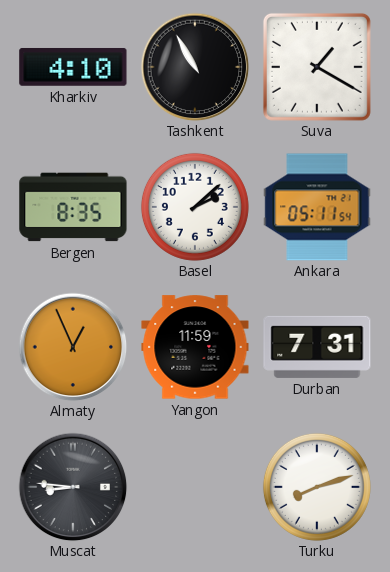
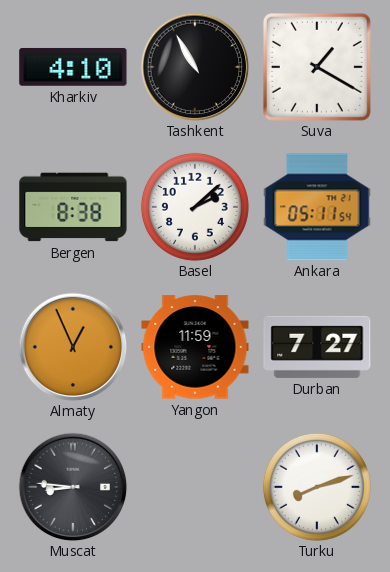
Bergen: 8:35 -> 8:38
Durban: 7:31 -> 7:27
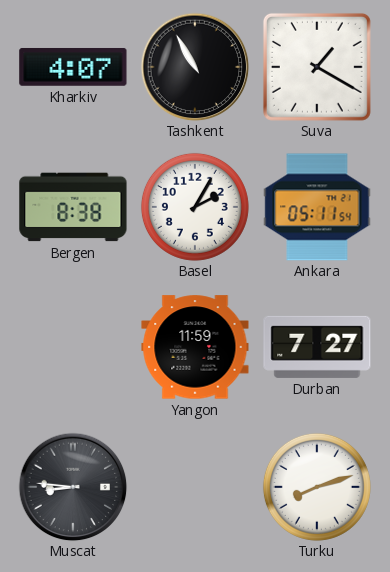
Kharkiv: 4:10 -> 4:07
Basel: 2:08 -> 2:05
Almaty: 12:56 -> none
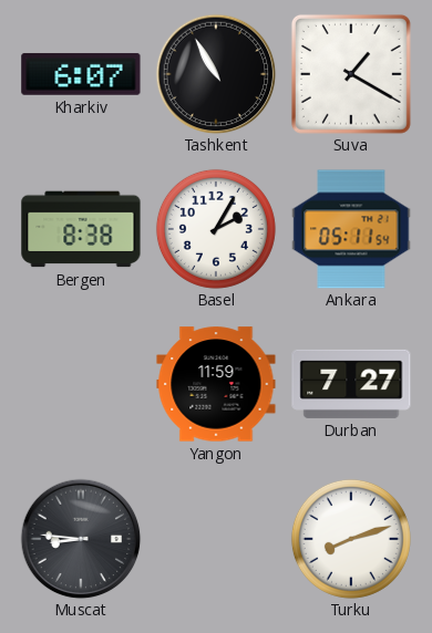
Kharkiv: 4:07 -> 6:07
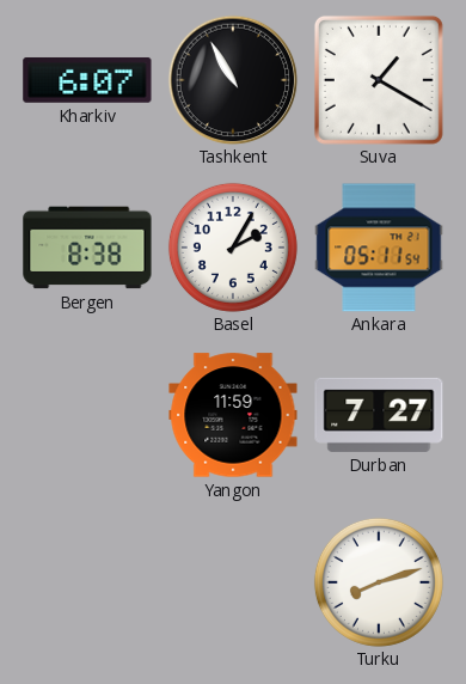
Muscat: 8:46 -> none
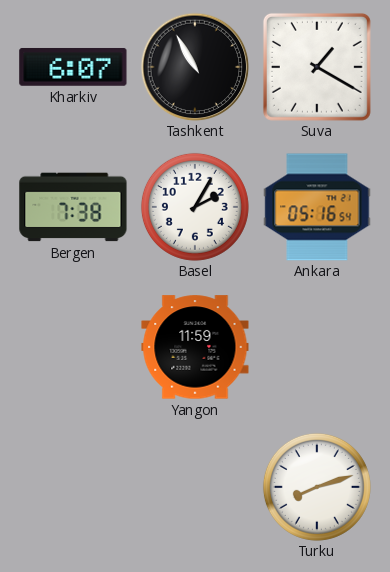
Bergen: 8:38 -> 7:38
Ankara: 05:11 -> 05:16
Durban: 7:27 -> none
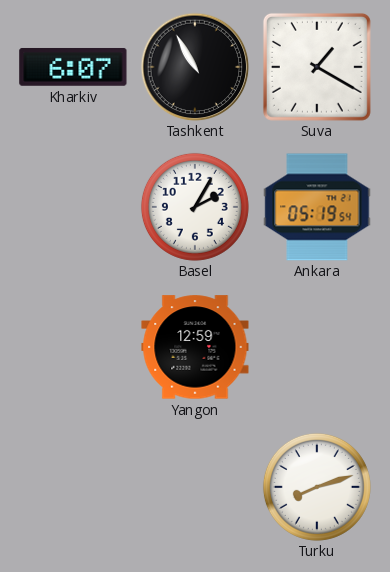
Bergen: 7:38 -> none
Ankara: 05:16 -> 05:19
Yangon: 11:59 -> 12:59
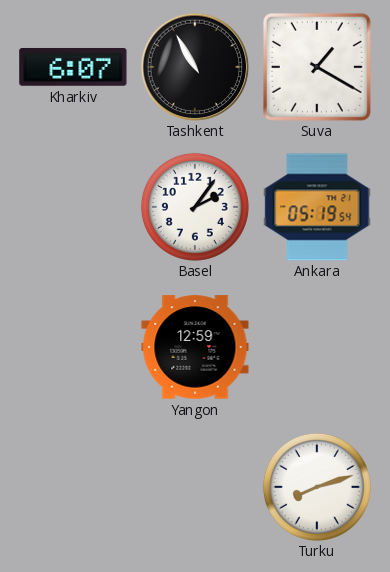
Basel: 2:05 -> 2:06
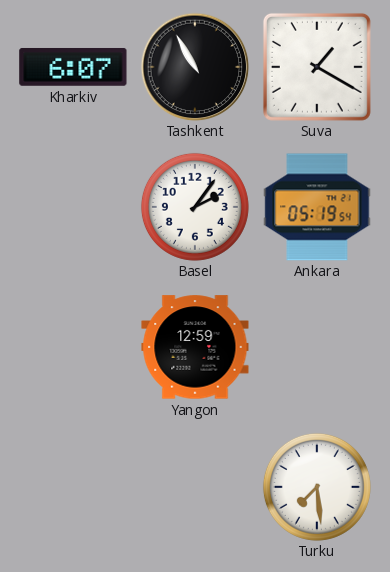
Turku: 8:12 -> 7:29
